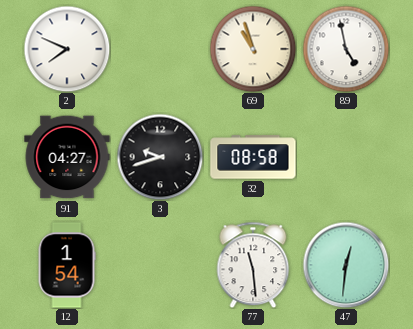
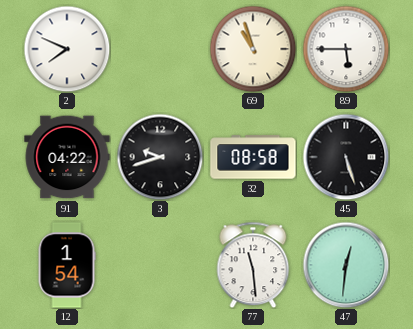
89: 4:58 -> 5:45
91: 04:27 -> 04:22
45: none -> 5:27
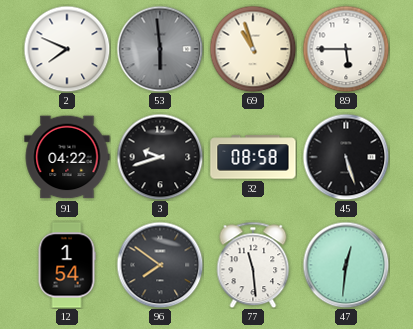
53: none -> 5:59
96: none -> 7:51
